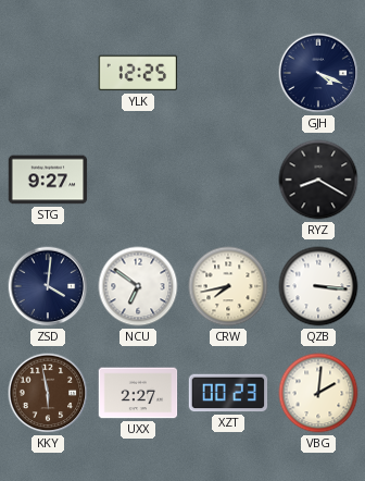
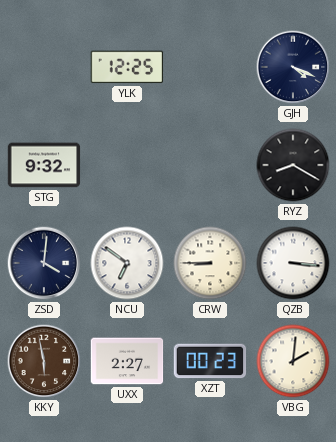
STG: 9:27 -> 9:32
CRW: 7:43 -> 8:45
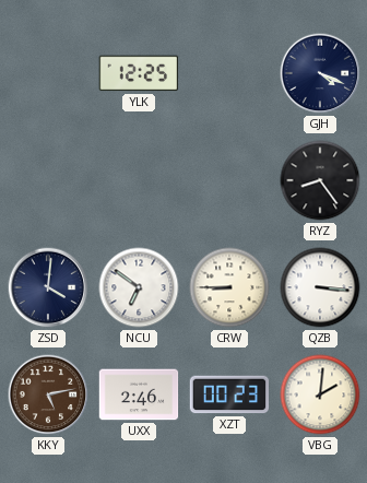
STG: 9:32 -> none
RYZ: 8:20 -> 8:24
KKY: 5:58 -> 5:13
UXX: 2:27 -> 2:46
